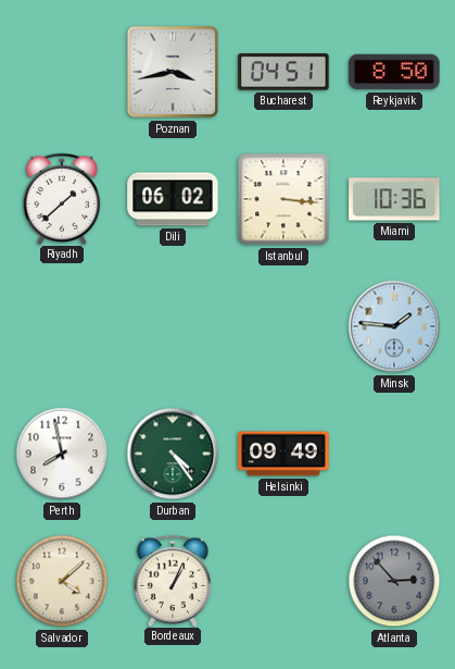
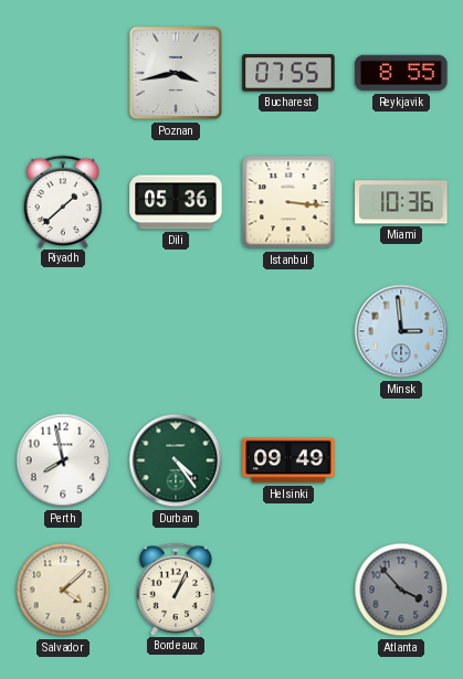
Bucharest: 04:51 -> 07:55
Reykjavik: 8:50 -> 8:55
Dili: 06:02 -> 05:36
Minsk: 1:46 -> 2:59
Atlanta: 2:53 -> 3:53
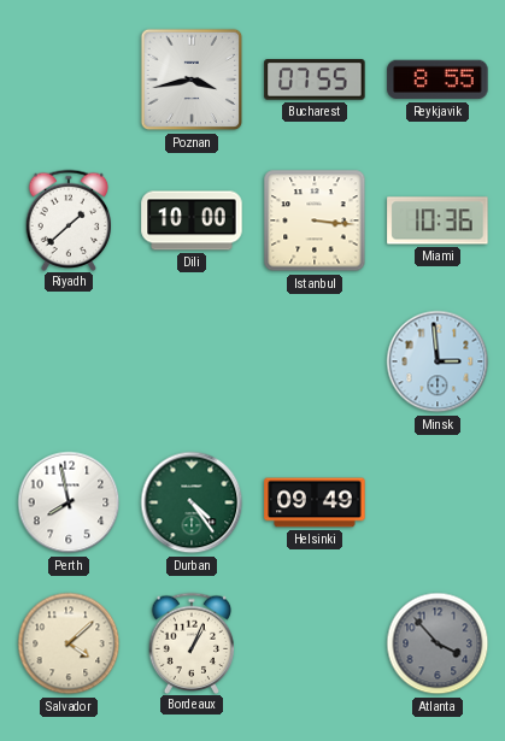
Dili: 05:36 -> 10:00
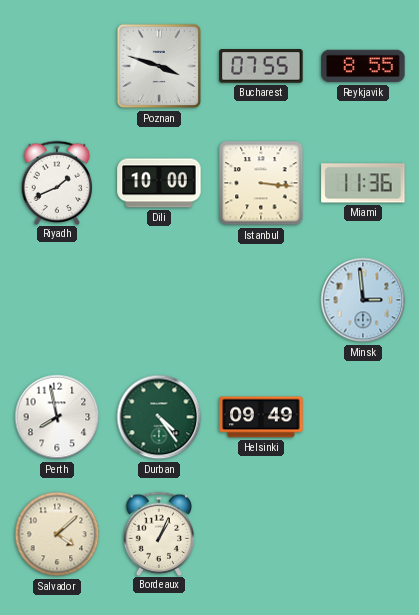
Poznan: 3:43 -> 3:48
Riyadh: 1:38 -> 1:41
Miami: 10:36 -> 11:36
Atlanta: 3:53 -> none
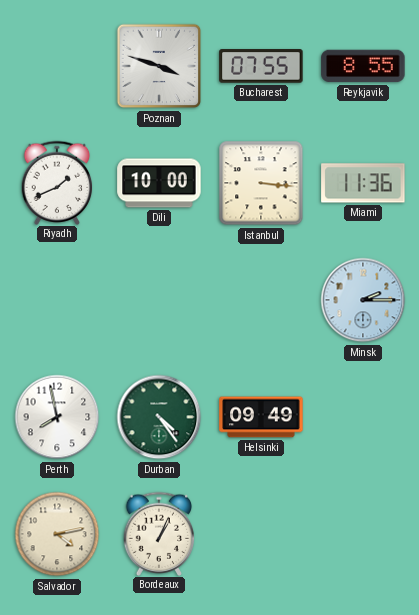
Minsk: 2:59 -> 2:15
Salvador: 4:08 -> 4:13
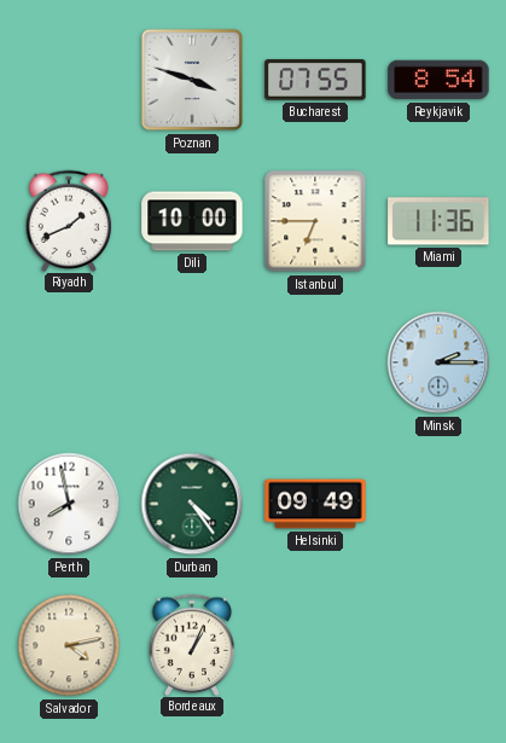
Reykjavik: 8:55 -> 8:54
Istanbul: 3:16 -> 6:45
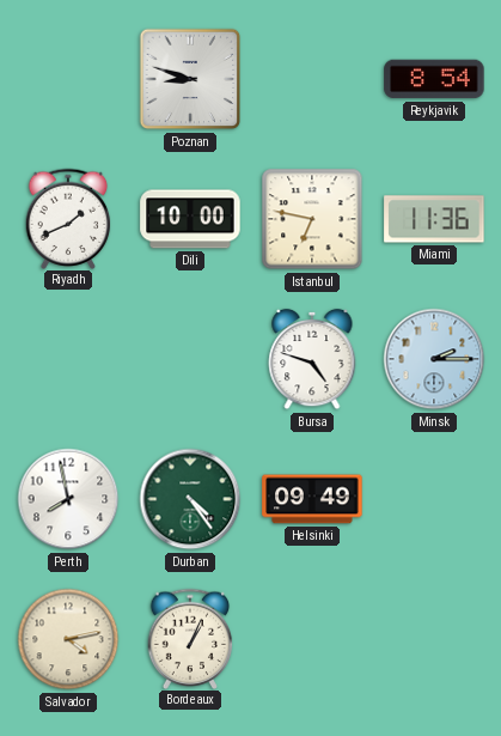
Poznan: 3:48 -> 8:48
Bucharest: 07:55 -> none
Istanbul: 6:45 -> 6:47
Bursa: none -> 4:48
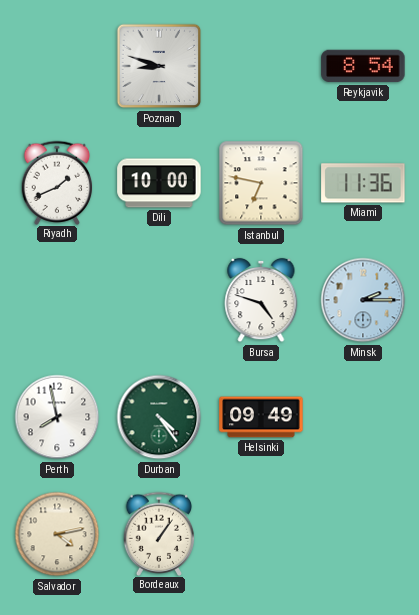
Bordeaux: 1:04 -> 1:06
